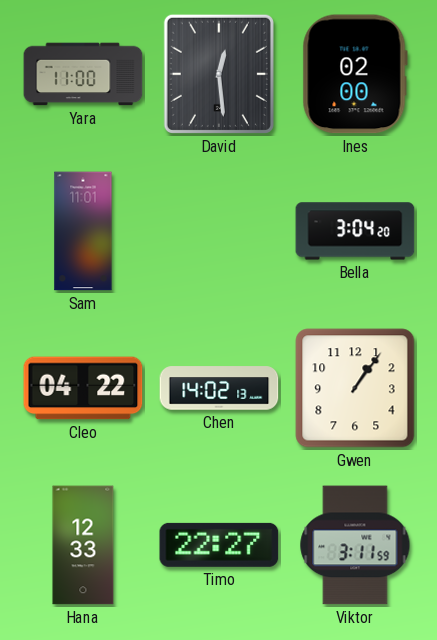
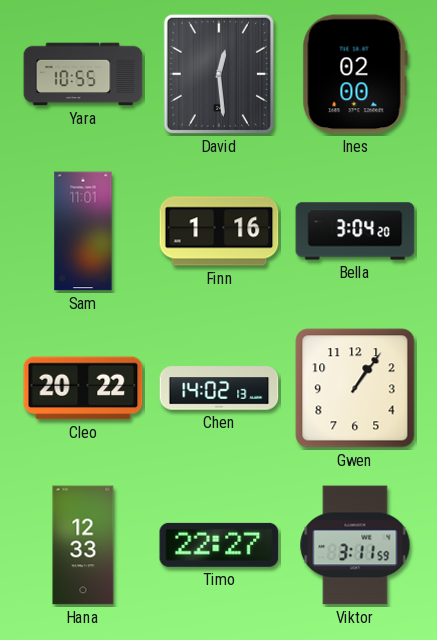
Yara: 11:00 -> 10:55
Finn: none -> 1:16
Cleo: 04:22 -> 20:22
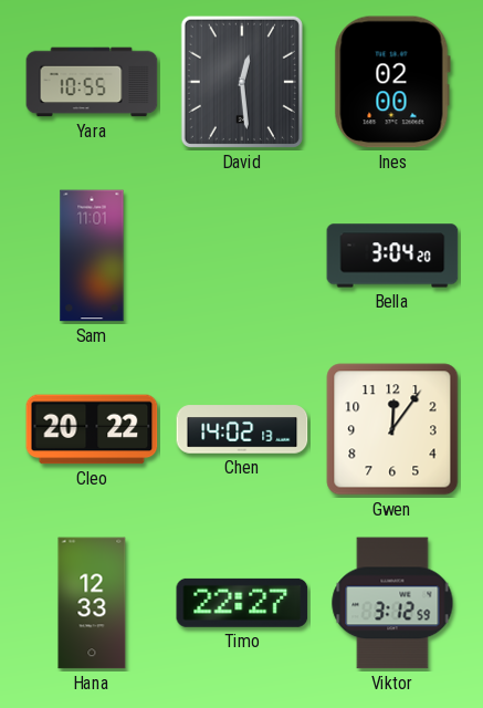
Finn: 1:16 -> none
Gwen: 1:06 -> 12:06
Viktor: 3:11 -> 3:12
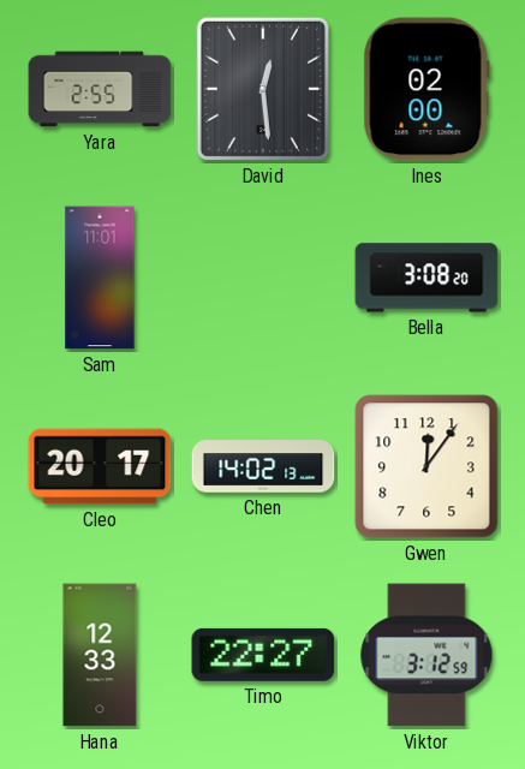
Yara: 10:55 -> 2:55
Bella: 3:04 -> 3:08
Cleo: 20:22 -> 20:17
